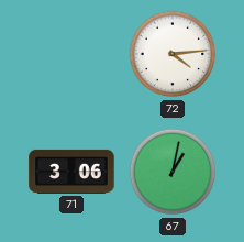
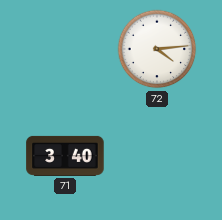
71: 3:06 -> 3:40
67: 1:02 -> none
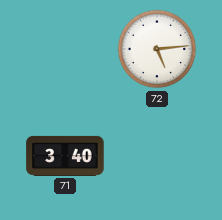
72: 4:14 -> 5:14
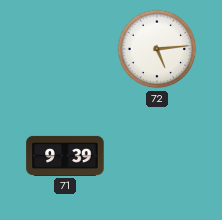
71: 3:40 -> 9:39
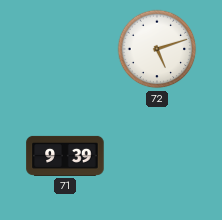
72: 5:14 -> 5:12
